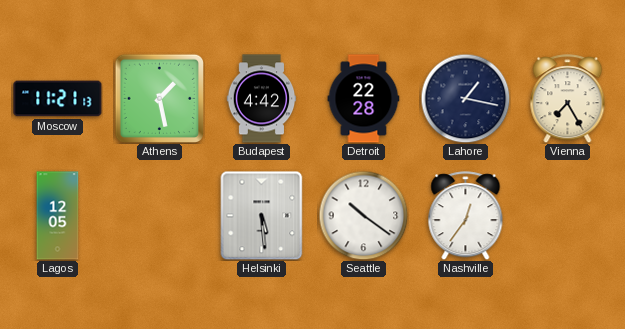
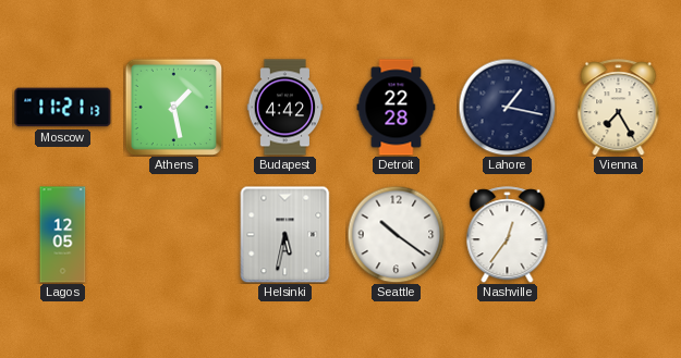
Helsinki: 5:29 -> 5:32
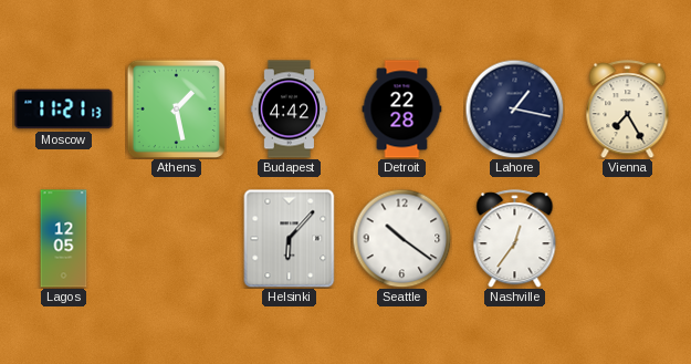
Helsinki: 5:32 -> 6:07
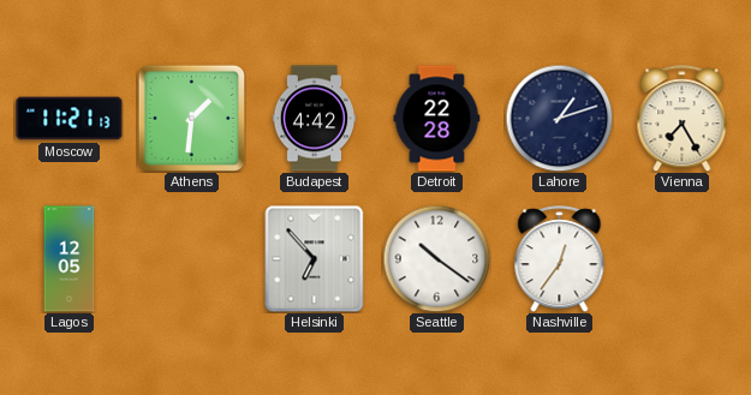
Athens: 1:28 -> 1:31
Lahore: 1:17 -> 1:12
Helsinki: 6:07 -> 6:53
